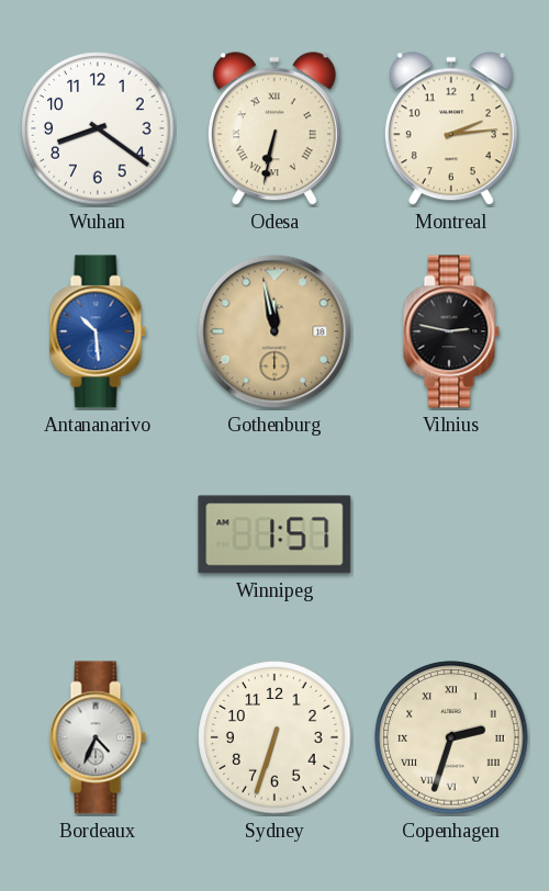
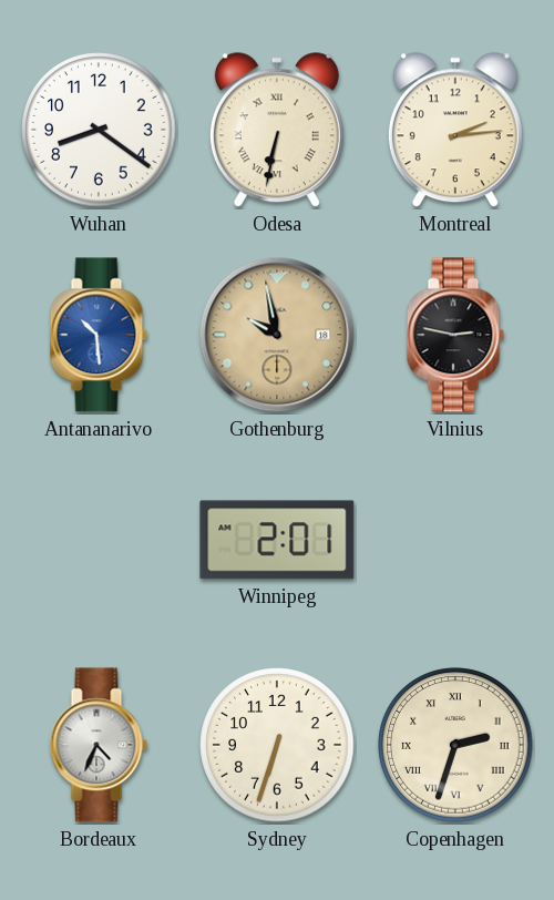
Gothenburg: 11:58 -> 9:58
Winnipeg: 1:57 -> 2:01
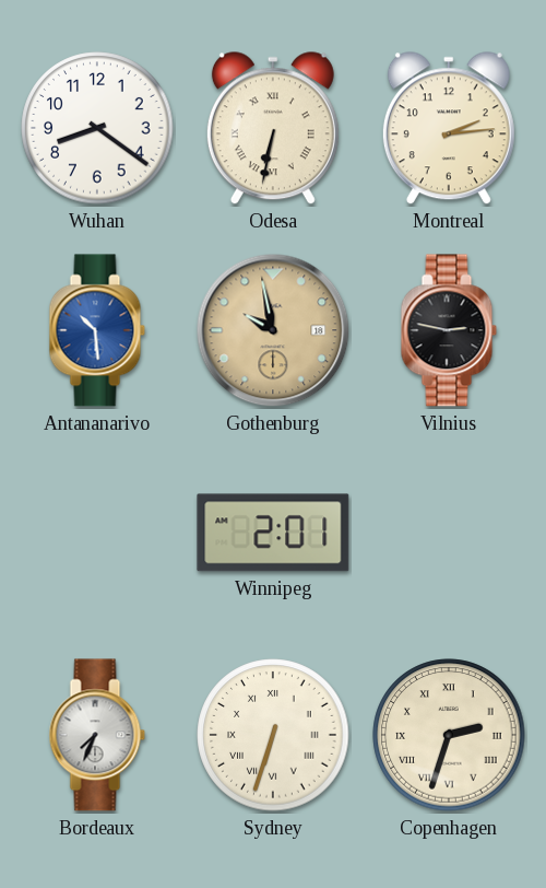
Bordeaux: 4:34 -> 7:34
Sydney numerals: Arabic -> Roman
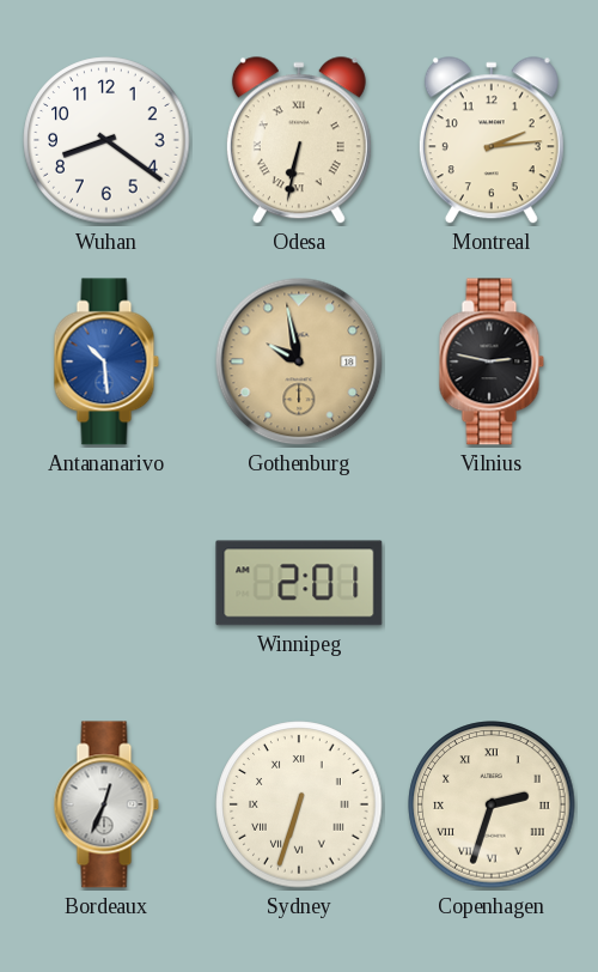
Bordeaux: 7:34 -> 12:34
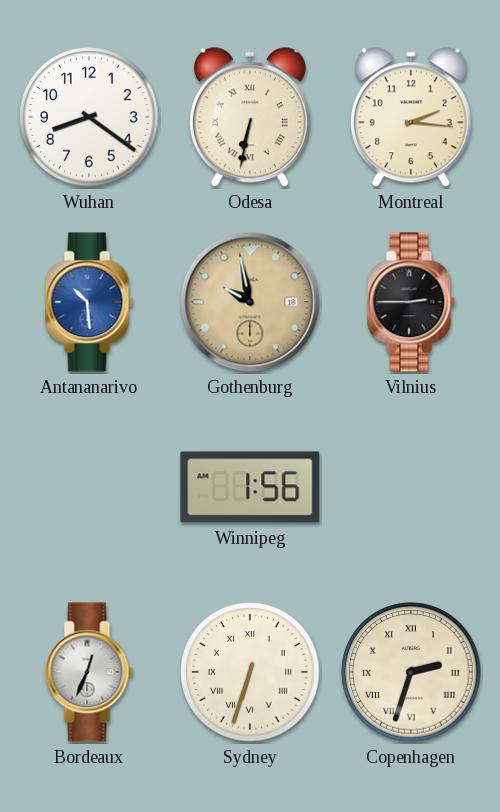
Montreal: 2:14 -> 2:16
Vilnius: 2:47 -> 2:45
Winnipeg: 2:01 -> 1:56
